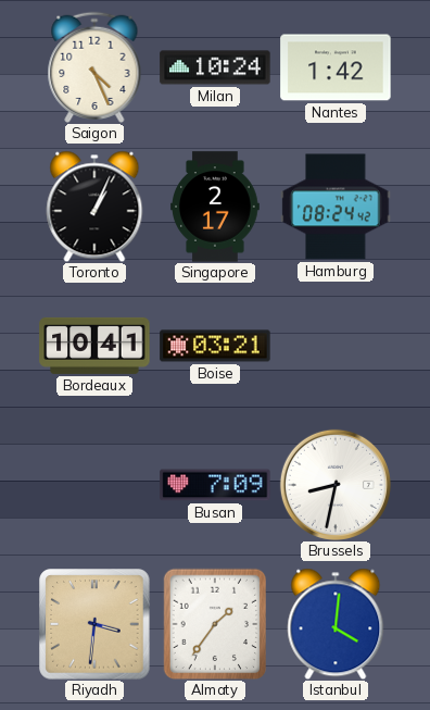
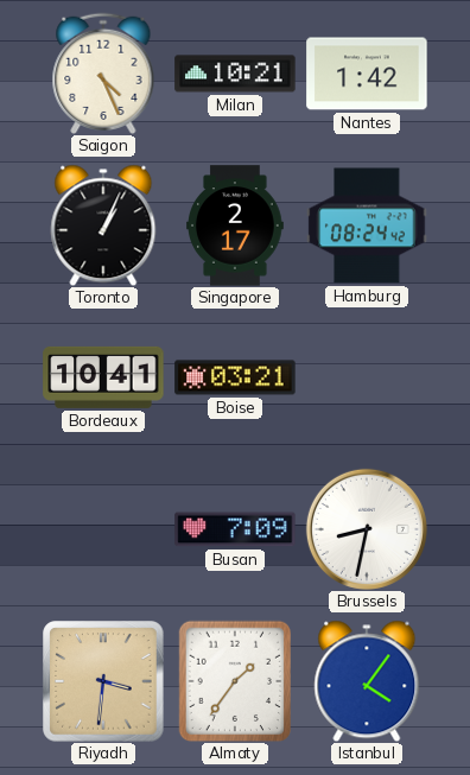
Milan: 10:24 -> 10:21
Istanbul: 4:01 -> 4:06
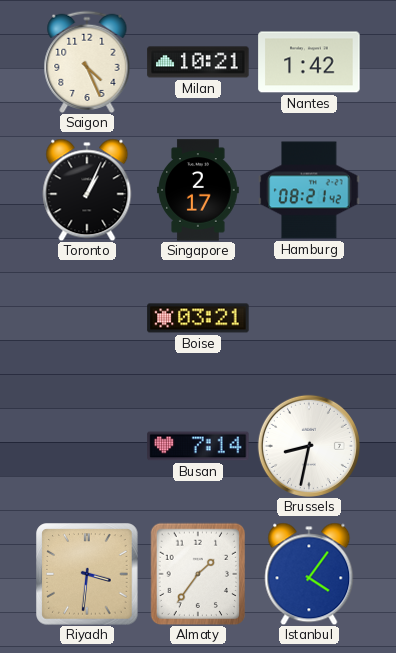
Hamburg: 08:24 -> 08:21
Bordeaux: 10:41 -> none
Busan: 7:09 -> 7:14
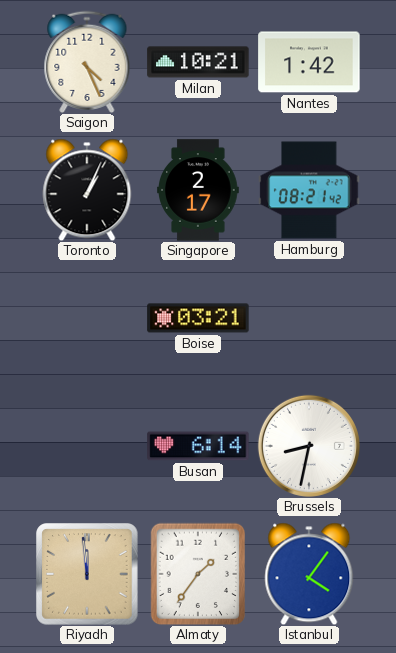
Busan: 7:14 -> 6:14
Riyadh: 3:31 -> 11:59
